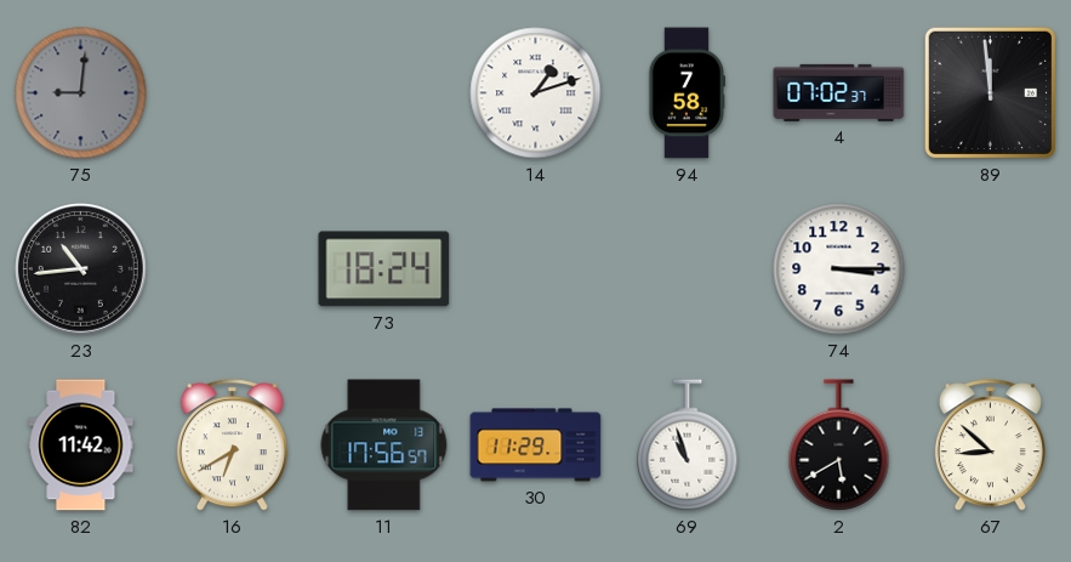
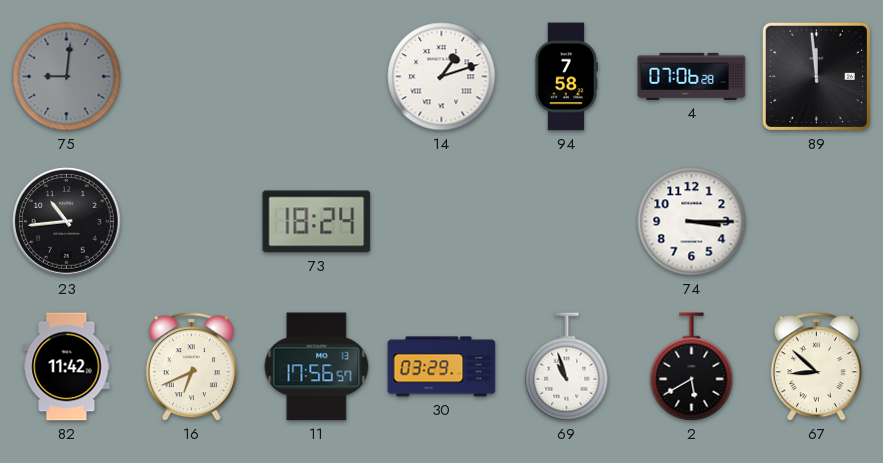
4: 07:02 -> 07:06
16: 6:40 -> 6:41
30: 11:29 -> 03:29
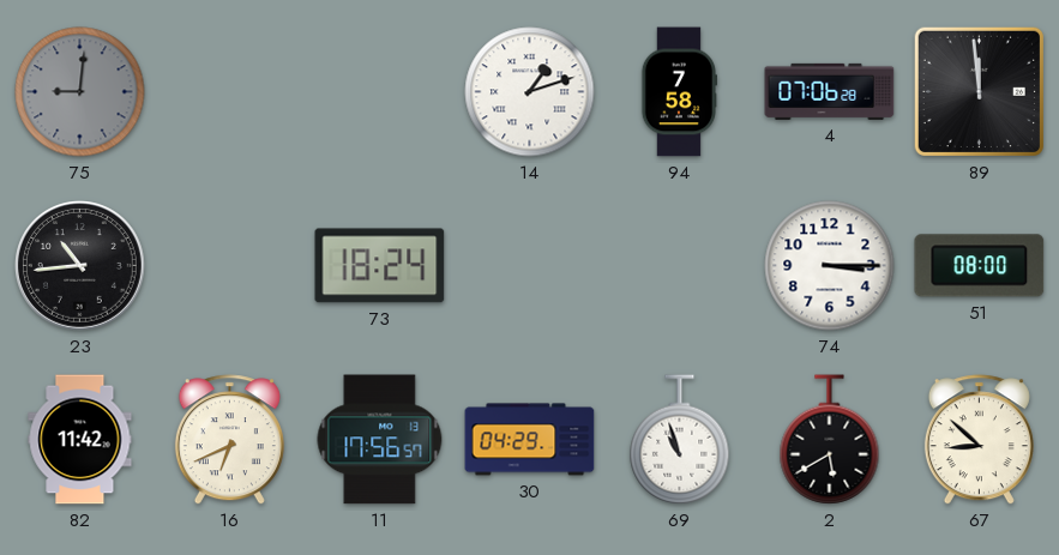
51: none -> 08:00
30: 03:29 -> 04:29
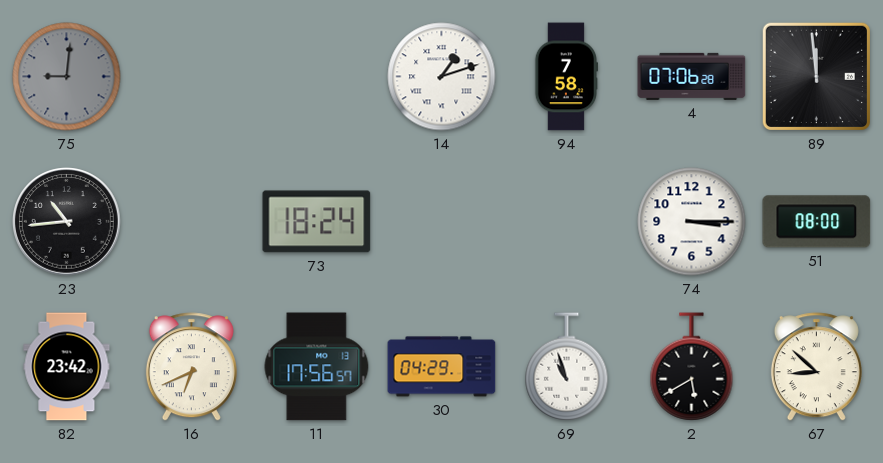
82: 11:42 -> 23:42
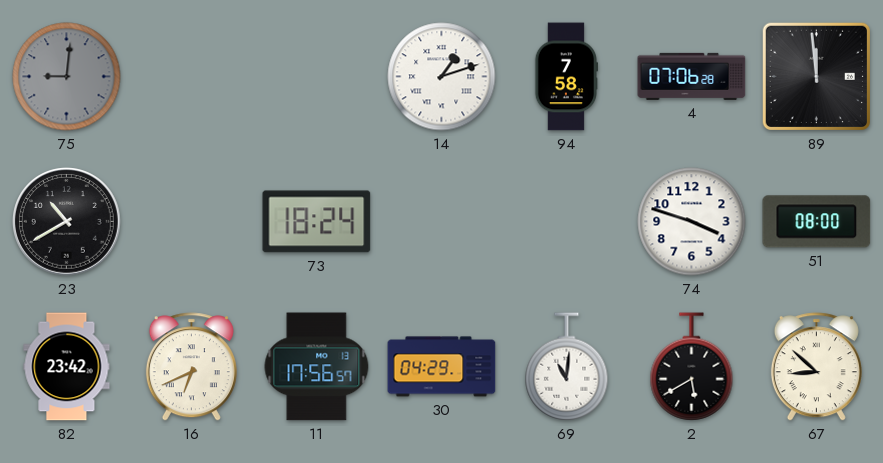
23: 10:44 -> 10:40
74: 3:15 -> 3:48
69: 10:57 -> 11:01
